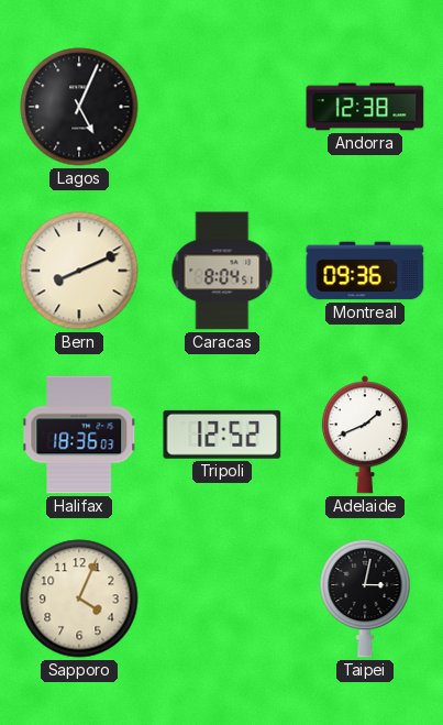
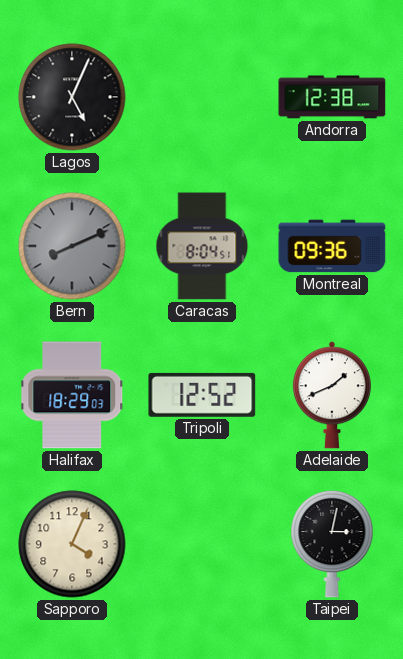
Bern dial: cream -> grey
Halifax: 18:36 -> 18:29
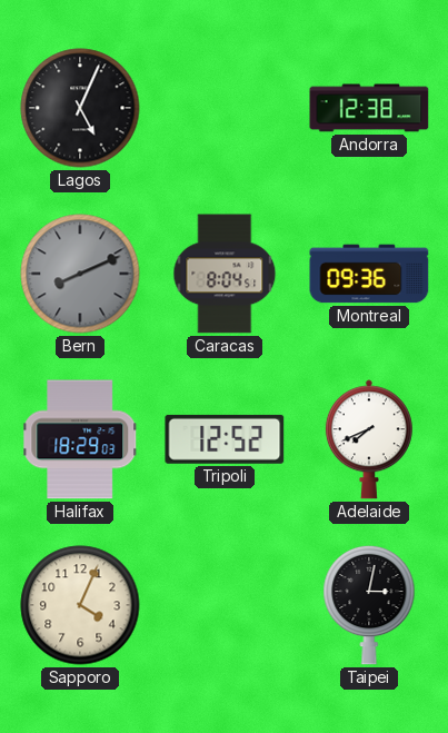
Adelaide: 1:41 -> 7:41
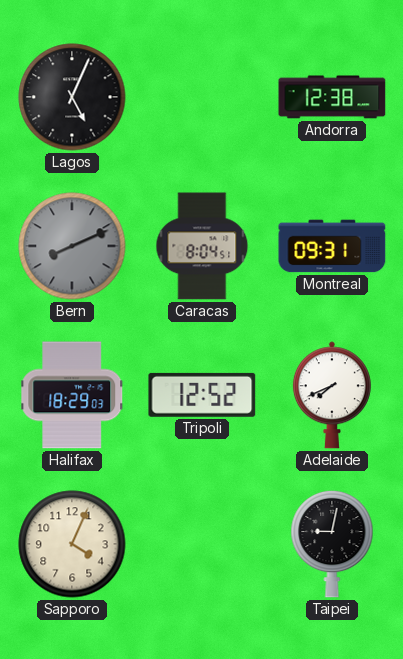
Montreal: 09:36 -> 09:31
Taipei: 3:02 -> 9:02
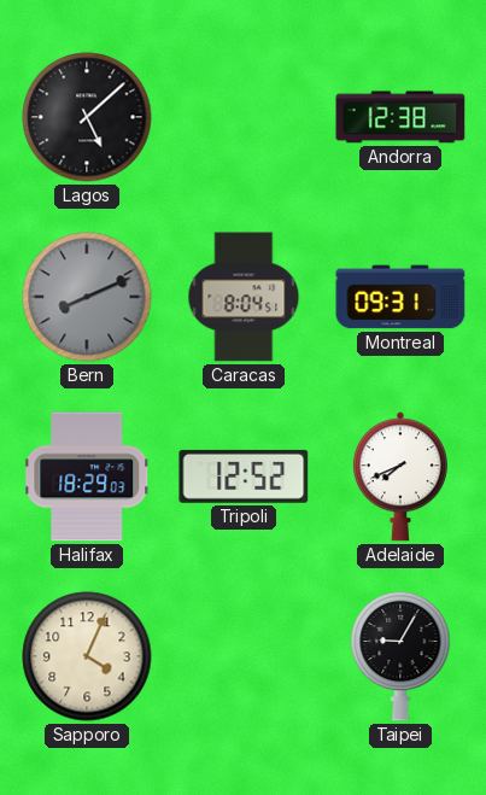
Lagos: 5:04 -> 5:08
Taipei: 9:02 -> 9:05
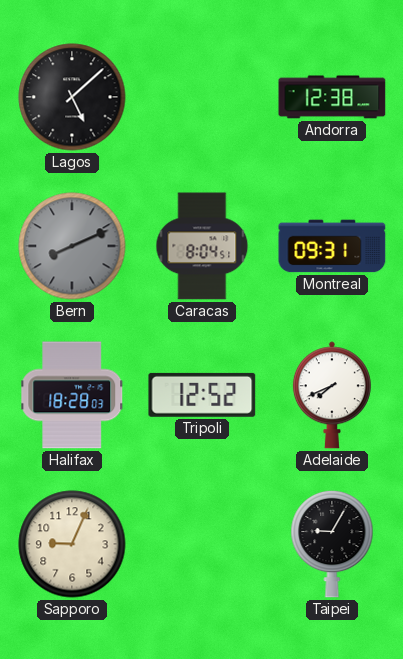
Halifax: 18:29 -> 18:28
Sapporo: 4:04 -> 9:04
